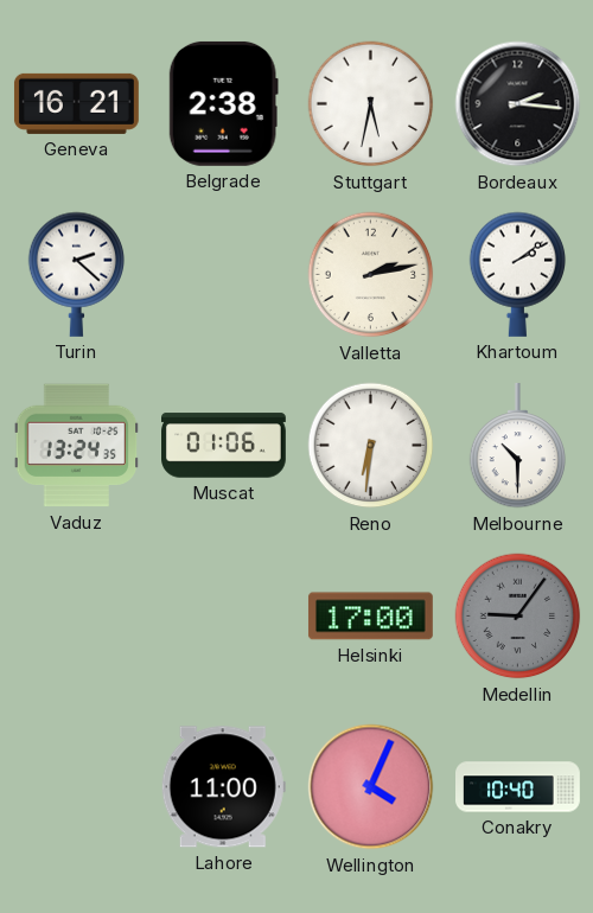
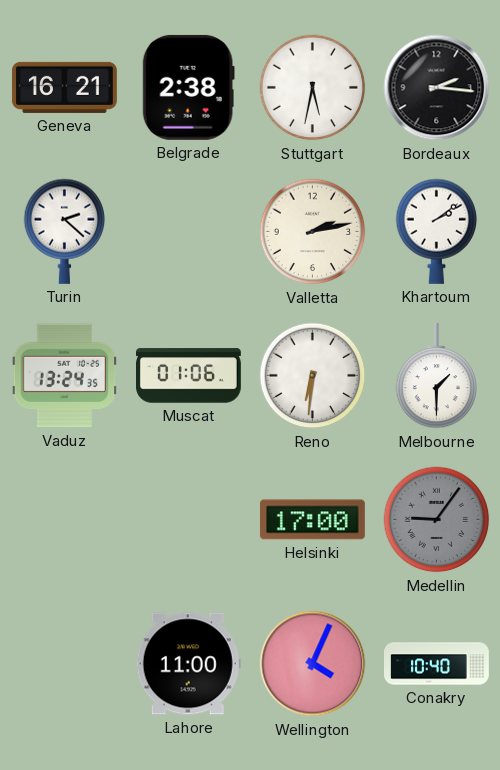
Melbourne: 10:30 -> 1:30
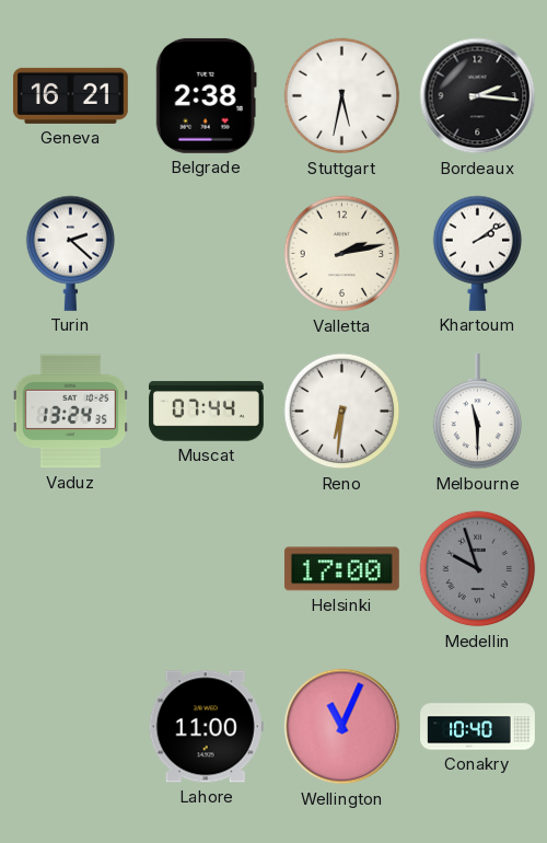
Muscat: 01:06 -> 07:44
Melbourne: 1:30 -> 11:30
Medellin: 9:06 -> 9:57
Wellington: 4:04 -> 11:04
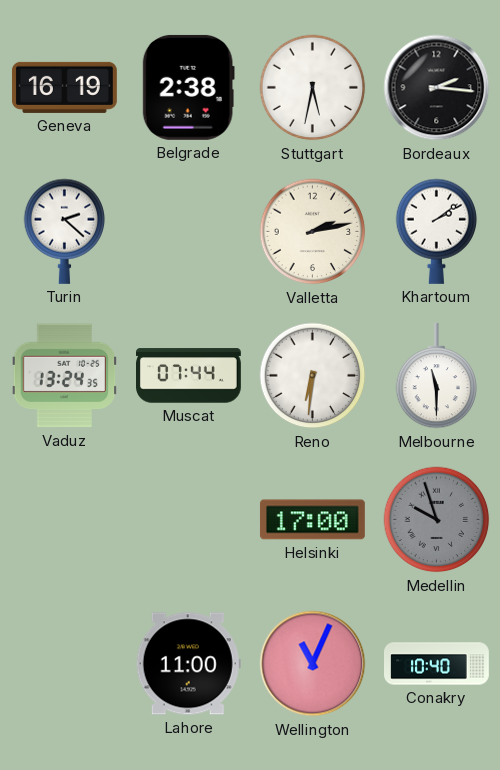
Geneva: 16:21 -> 16:19
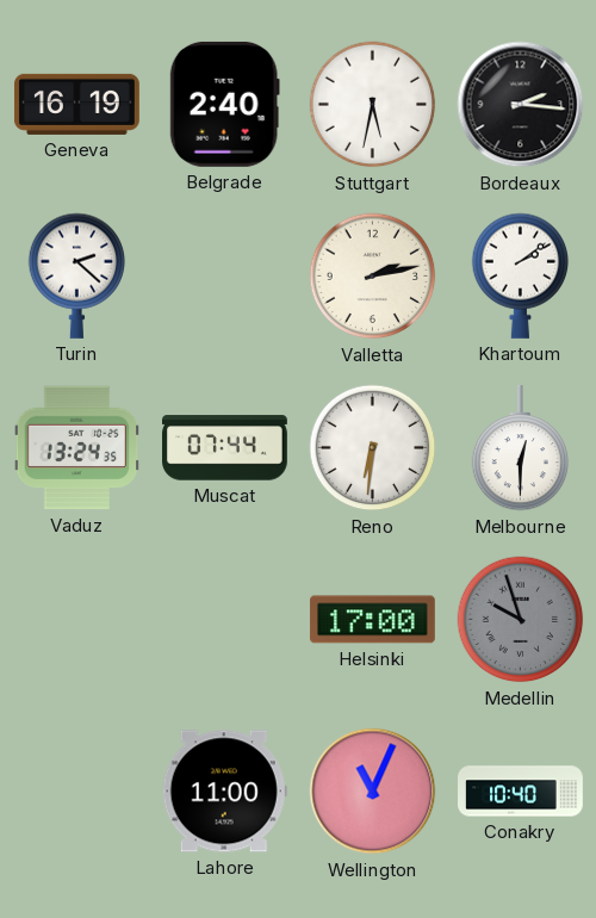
Belgrade: 2:38 -> 2:40
Melbourne: 11:30 -> 12:30
